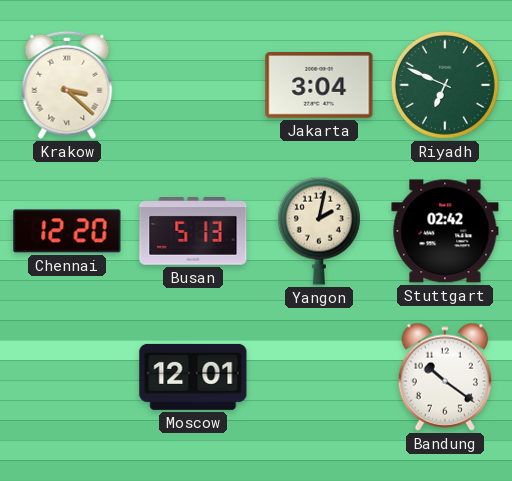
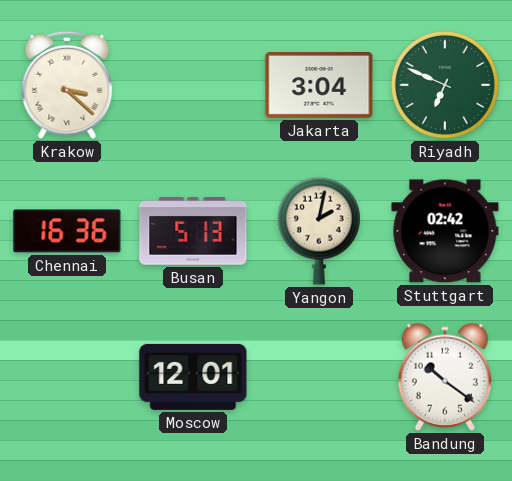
Chennai: 12:20 -> 16:36
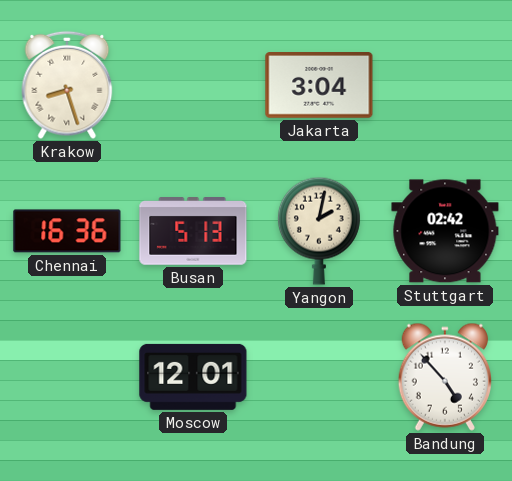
Krakow: 3:22 -> 8:27
Riyadh: 6:49 -> none
Bandung: 10:21 -> 4:53
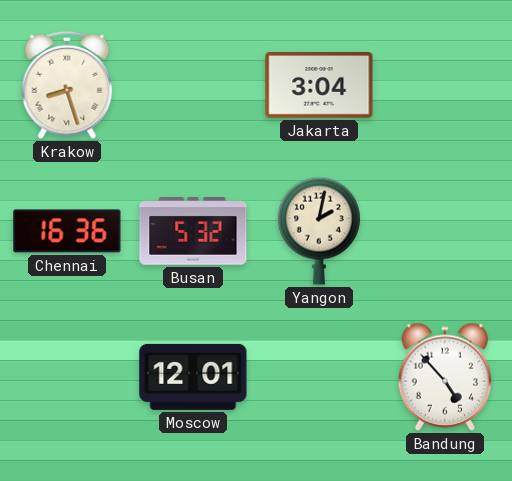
Busan: 5:13 -> 5:32
Stuttgart: 02:42 -> none
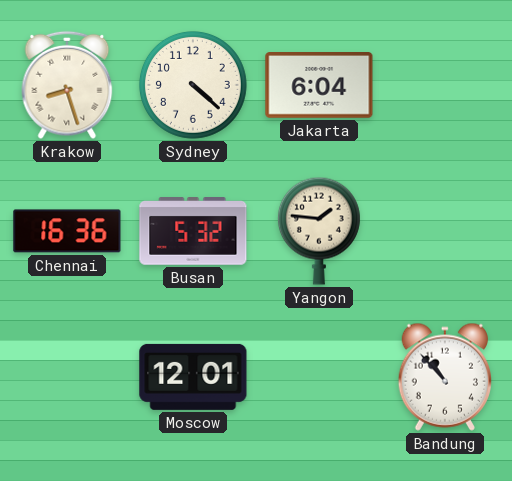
Sydney: none -> 4:22
Jakarta: 3:04 -> 6:04
Yangon: 2:02 -> 1:46
Bandung: 4:53 -> 10:53
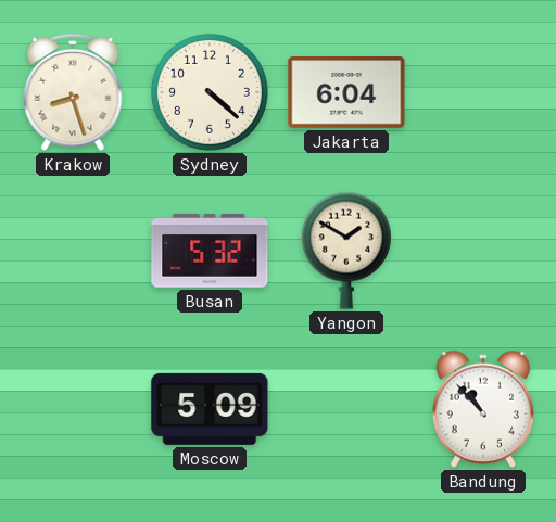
Chennai: 16:36 -> none
Yangon: 1:46 -> 1:50
Moscow: 12:01 -> 5:09
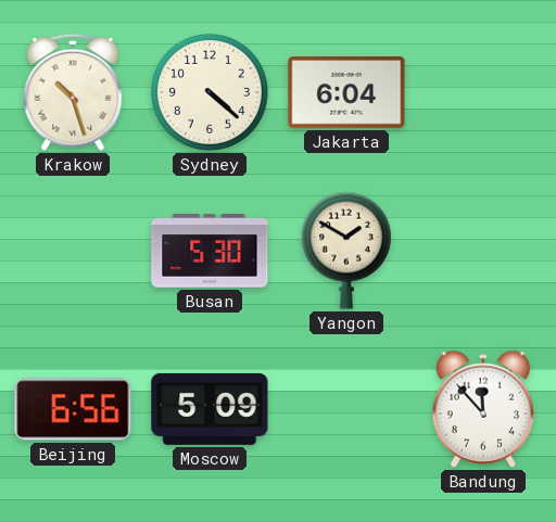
Krakow: 8:27 -> 10:27
Busan: 5:32 -> 5:30
Beijing: none -> 6:56
Bandung: 10:53 -> 11:53
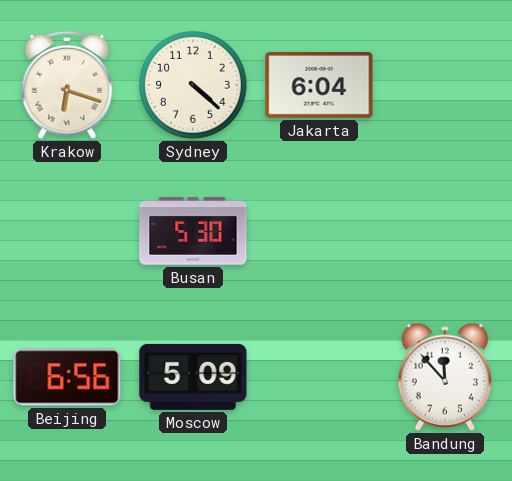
Krakow: 10:27 -> 6:18
Yangon: 1:50 -> none
